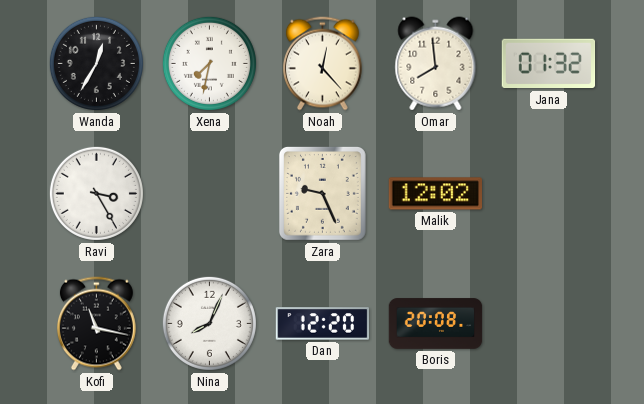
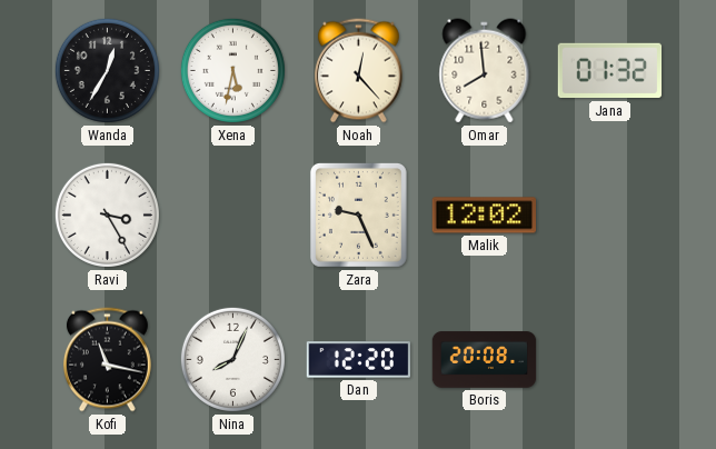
Xena: 7:32 -> 5:32
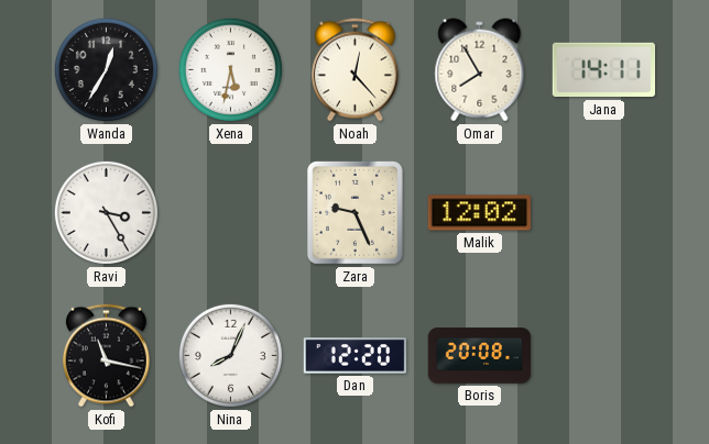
Omar: 7:59 -> 7:55
Jana: 01:32 -> 14:11
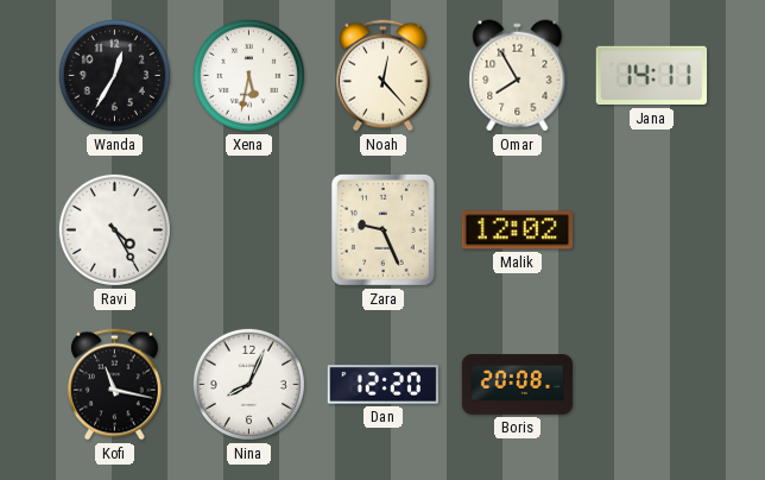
Ravi: 3:25 -> 4:25
